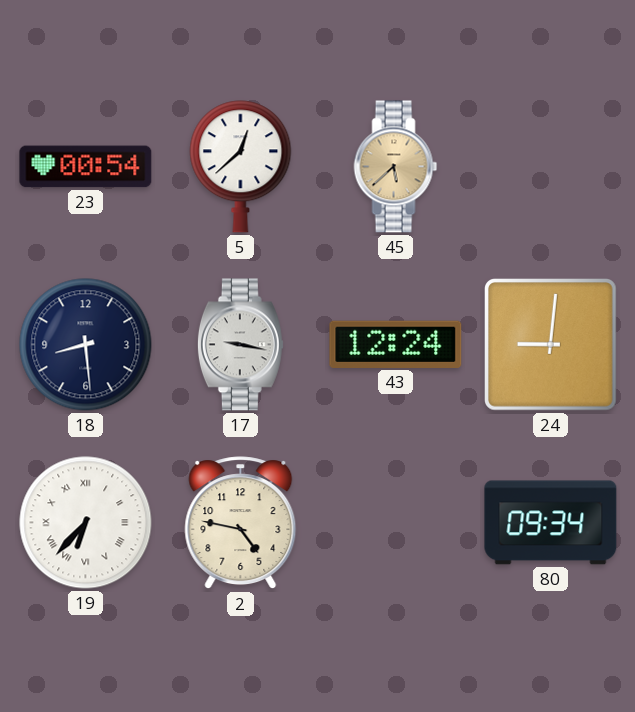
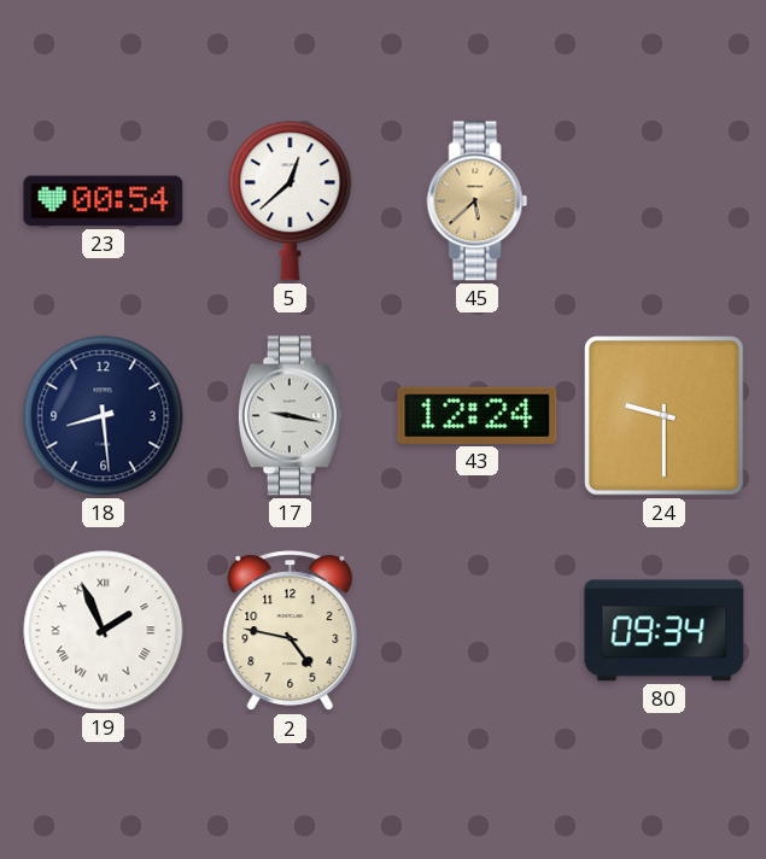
24: 9:01 -> 9:30
19: 6:37 -> 1:56
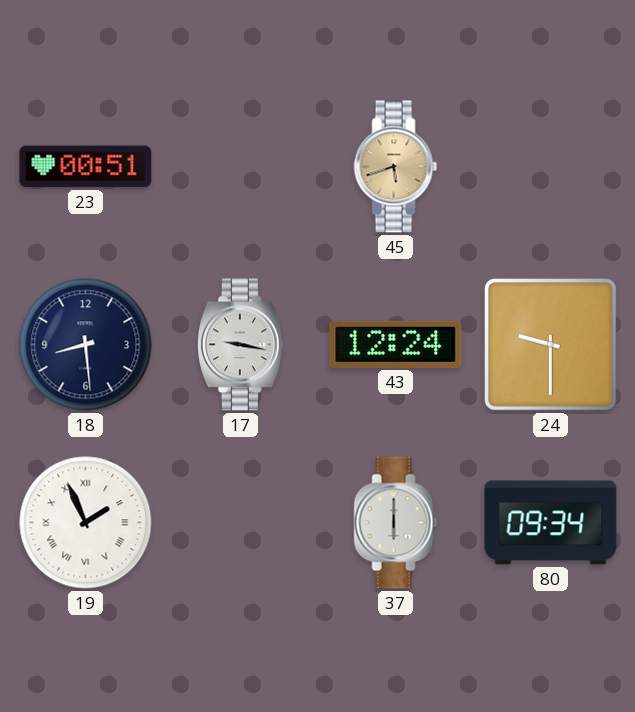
23: 00:54 -> 00:51
5: 12:38 -> none
45: 5:38 -> 5:42
2: 4:47 -> none
37: none -> 6:00
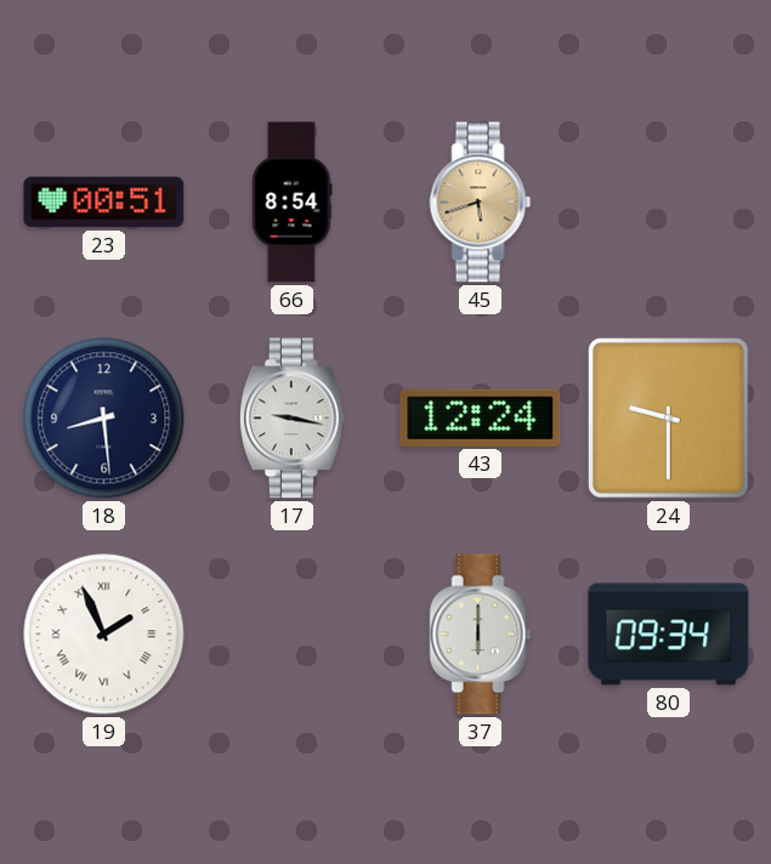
66: none -> 8:54
